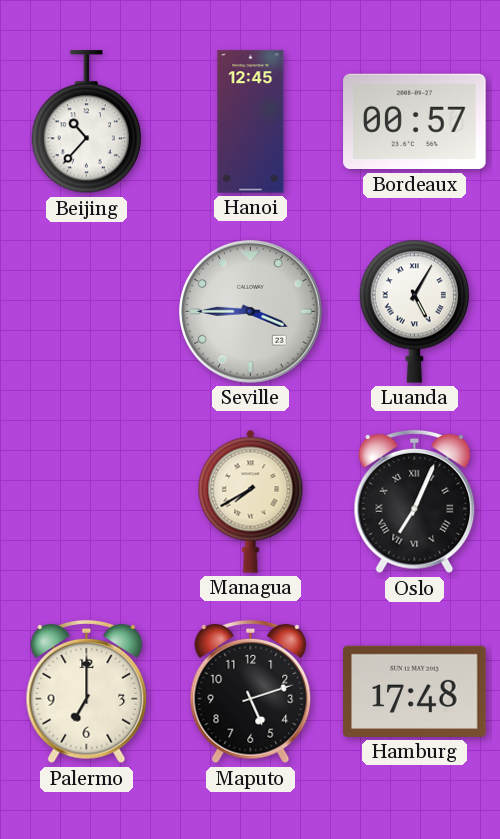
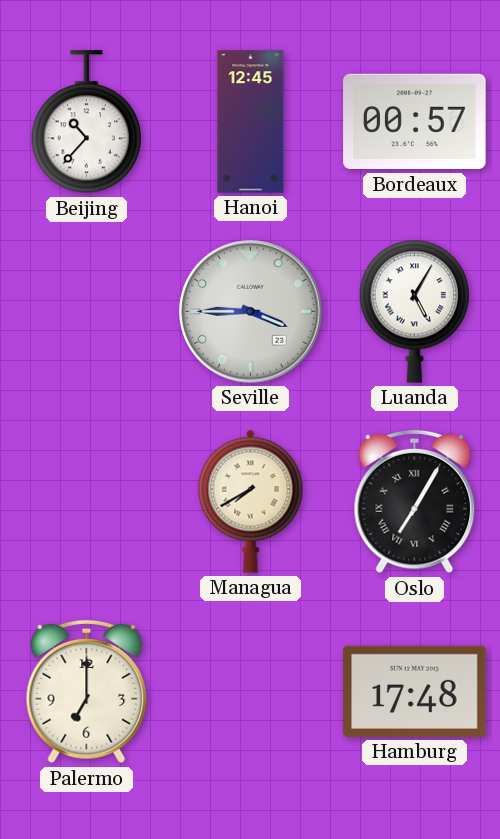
Oslo: 7:04 -> 7:05
Maputo: 5:12 -> none
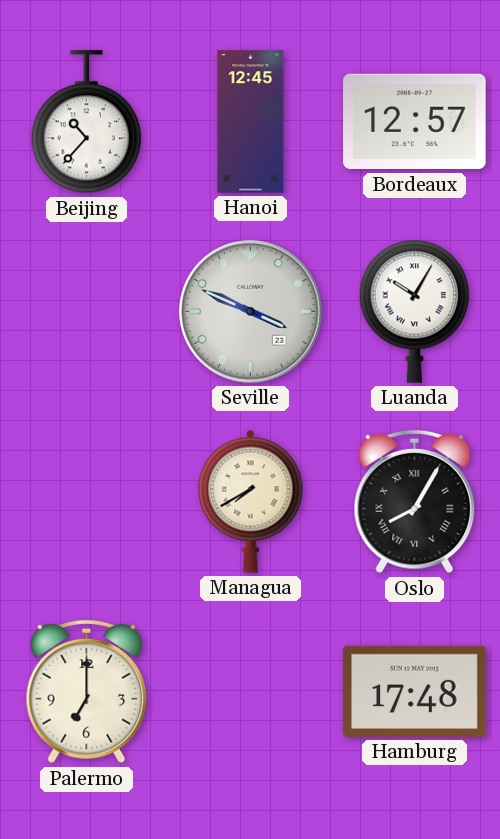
Bordeaux: 00:57 -> 12:57
Seville: 3:45 -> 3:49
Luanda: 5:05 -> 10:05
Oslo: 7:05 -> 8:05
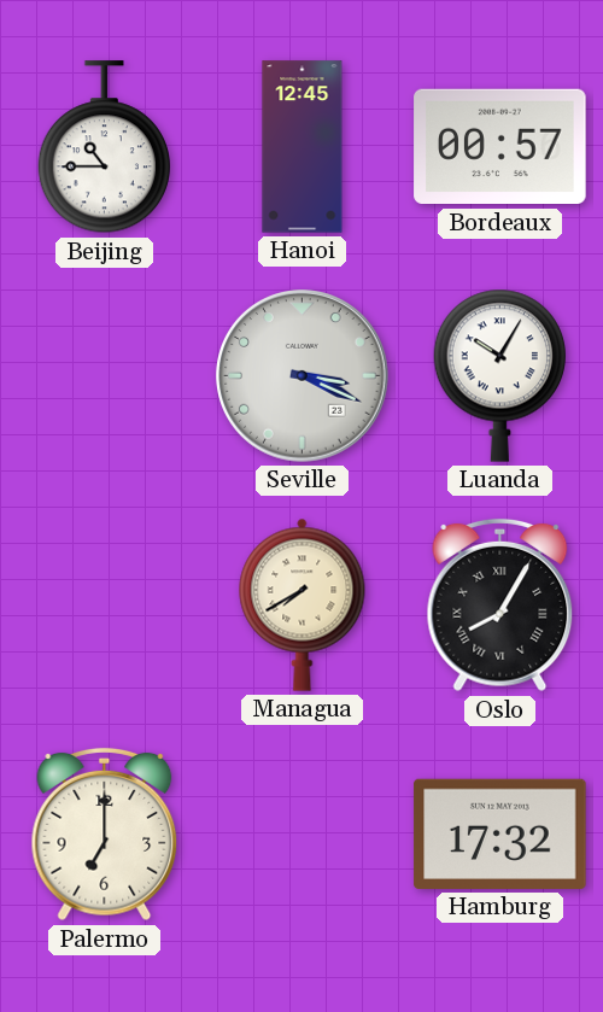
Beijing: 10:37 -> 10:45
Bordeaux: 12:57 -> 00:57
Seville: 3:49 -> 3:19
Hamburg: 17:48 -> 17:32
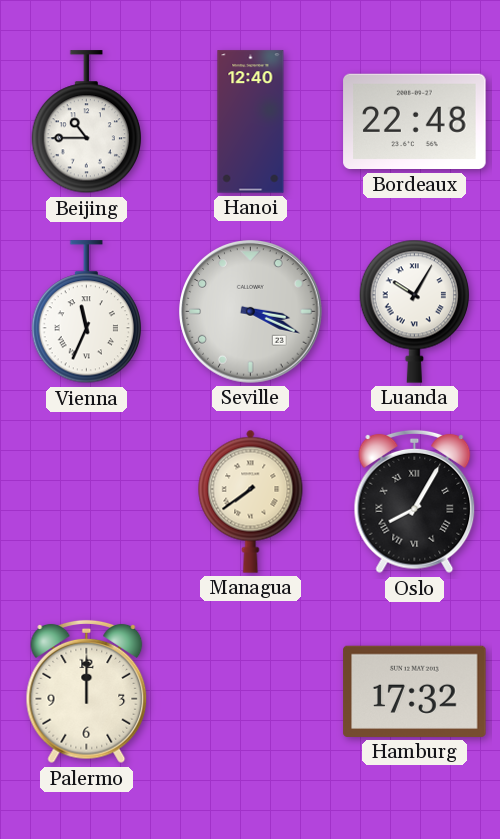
Hanoi: 12:45 -> 12:40
Bordeaux: 00:57 -> 22:48
Vienna: none -> 11:34
Managua: 7:40 -> 7:39
Palermo: 7:00 -> 12:00
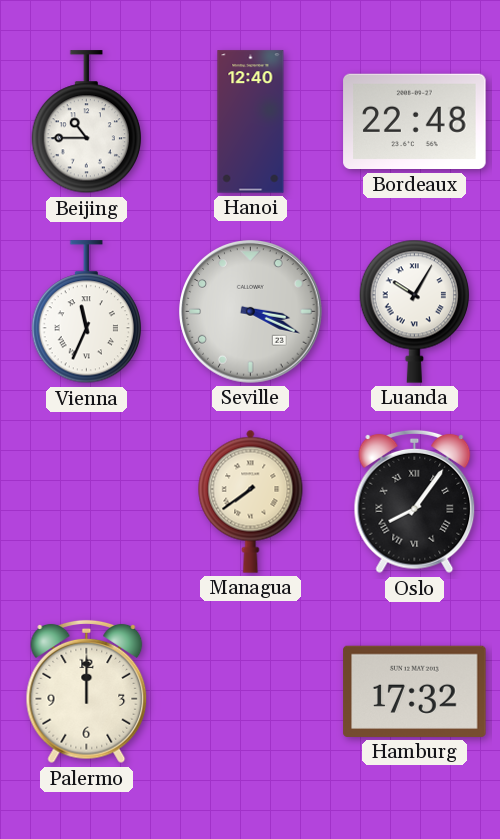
Oslo: 8:05 -> 8:06
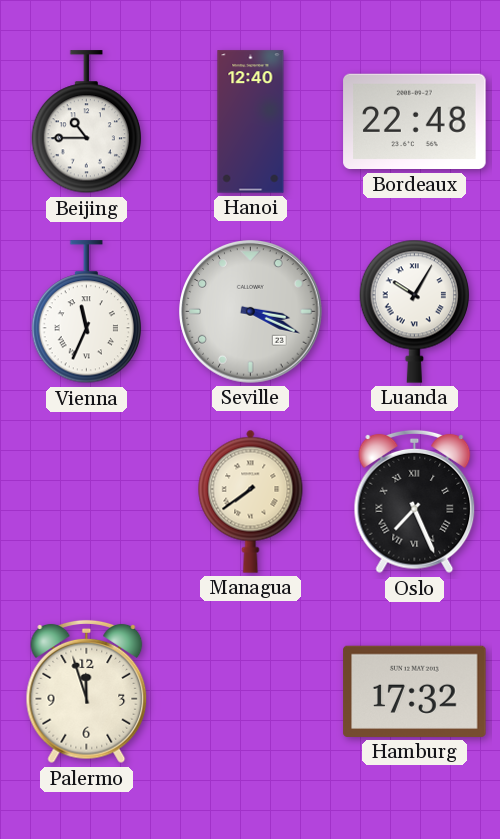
Oslo: 8:06 -> 7:26
Palermo: 12:00 -> 11:57
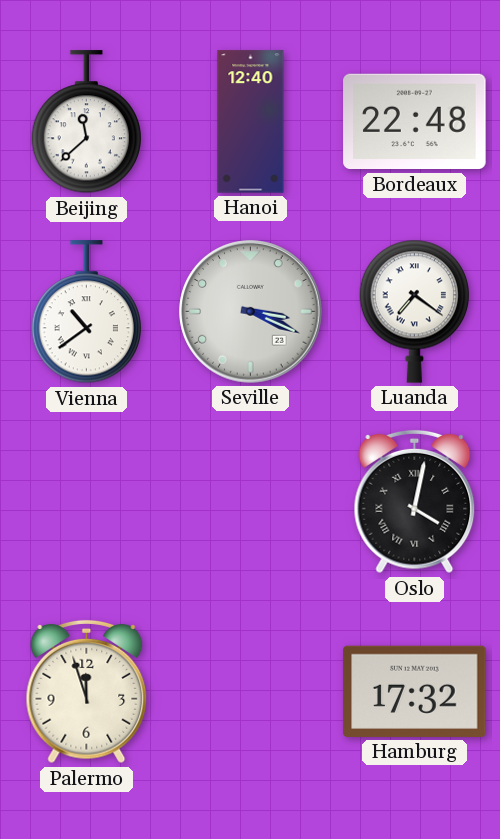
Beijing: 10:45 -> 11:38
Vienna: 11:34 -> 10:39
Luanda: 10:05 -> 7:21
Managua: 7:39 -> none
Oslo: 7:26 -> 4:02
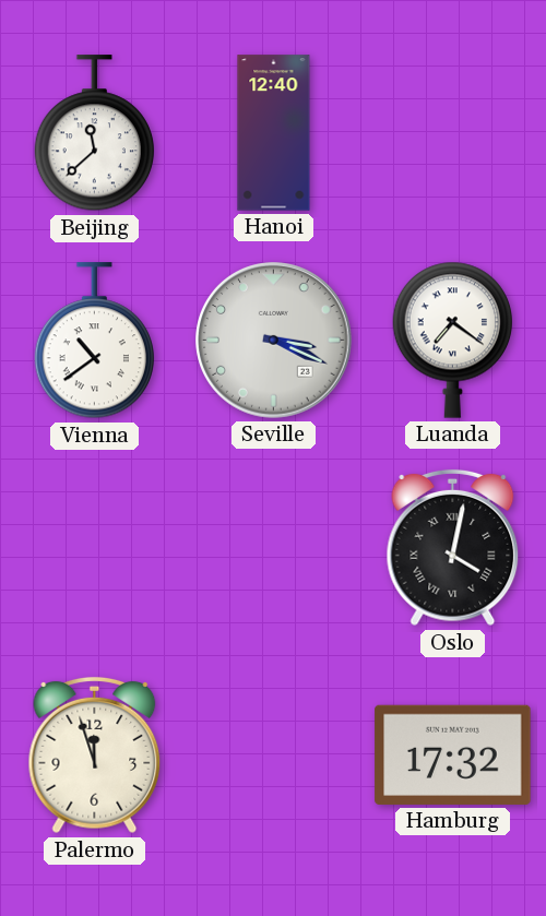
Bordeaux: 22:48 -> none
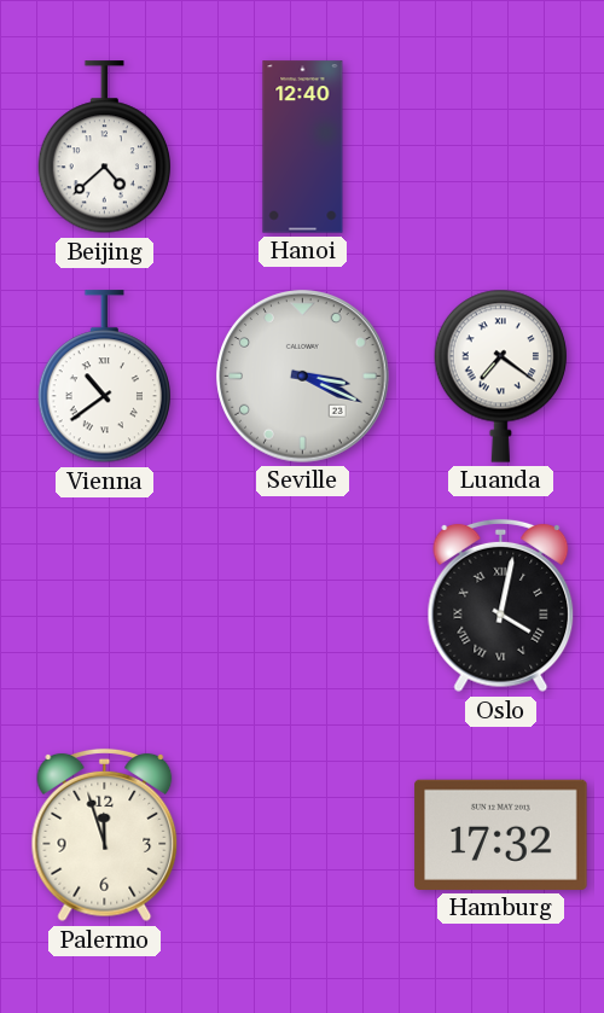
Beijing: 11:38 -> 4:38
